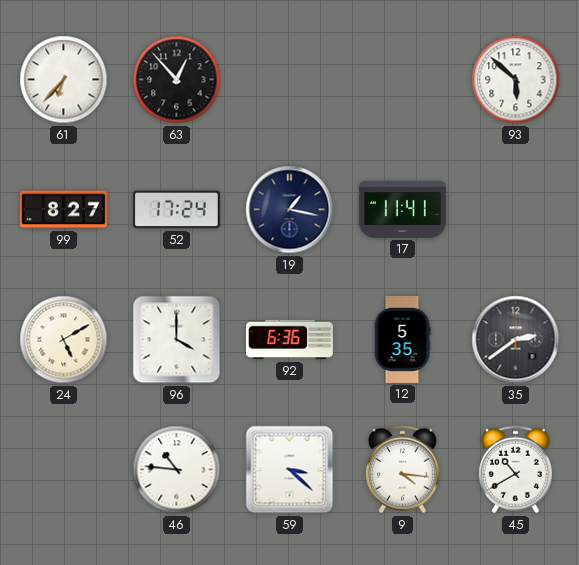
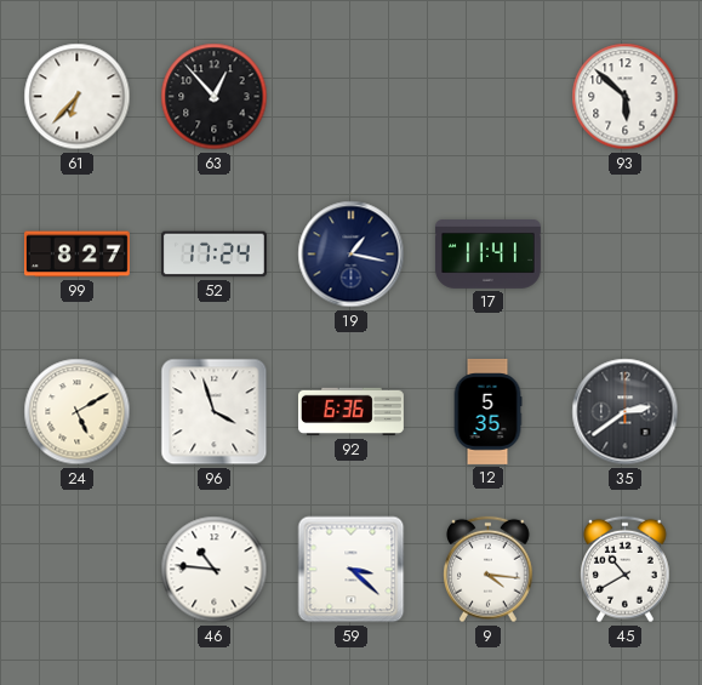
96: 4:00 -> 3:57
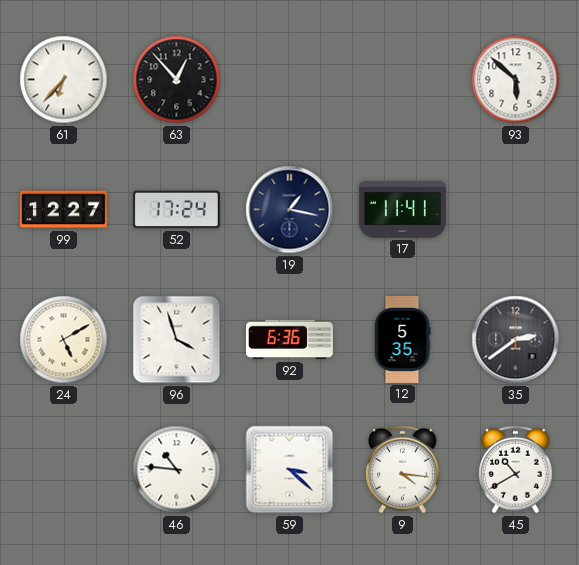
99: 8:27 -> 12:27
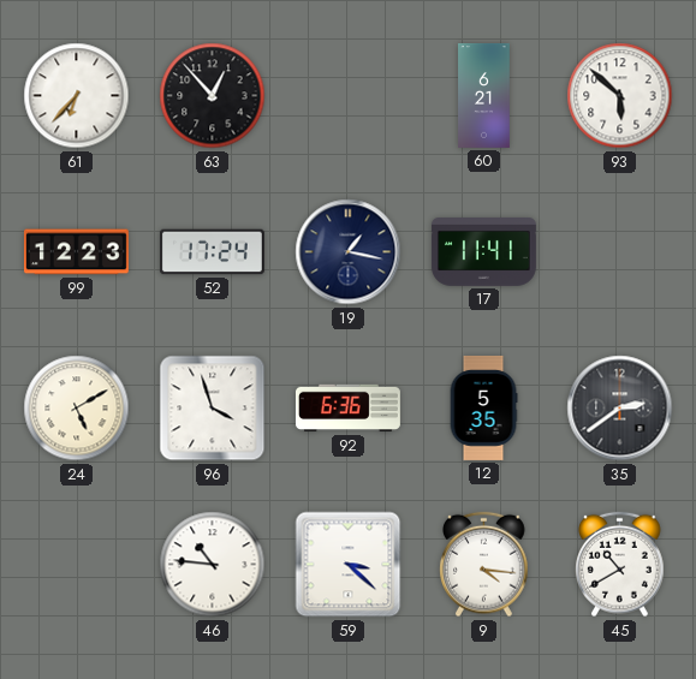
60: none -> 6:21
99: 12:27 -> 12:23
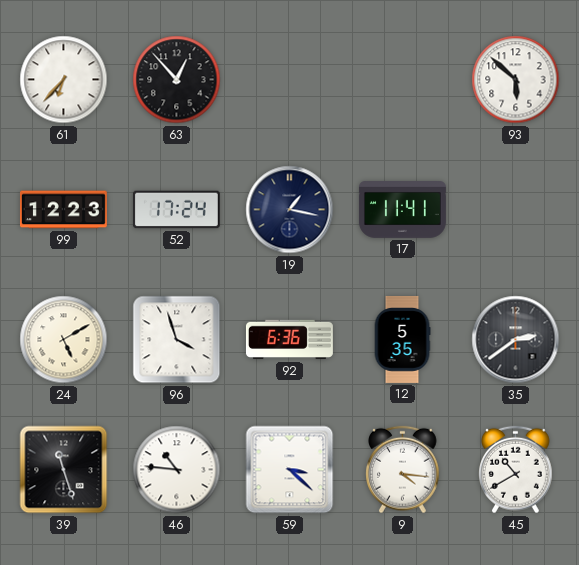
60: 6:21 -> none
39: none -> 11:27
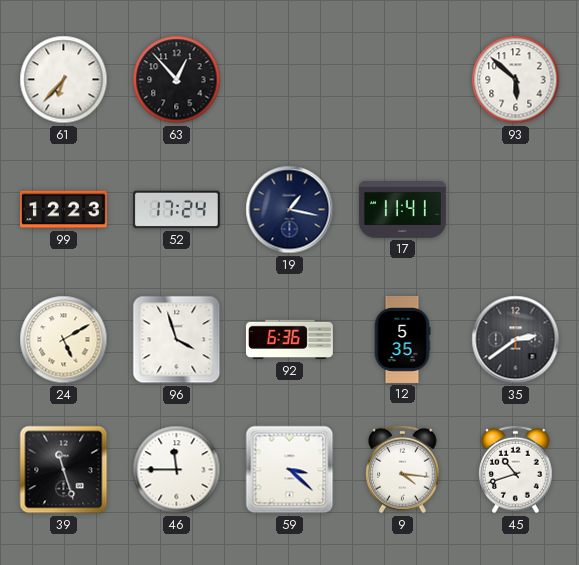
46: 10:46 -> 11:45
45: 10:40 -> 10:42
